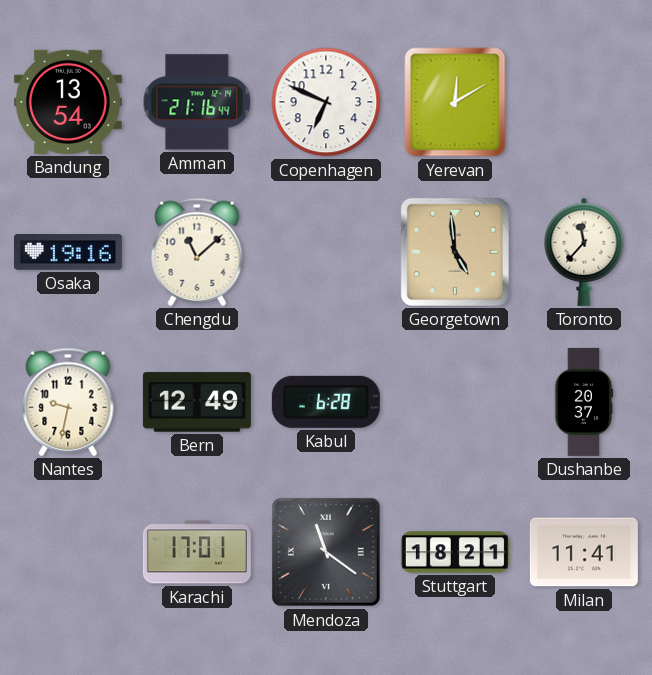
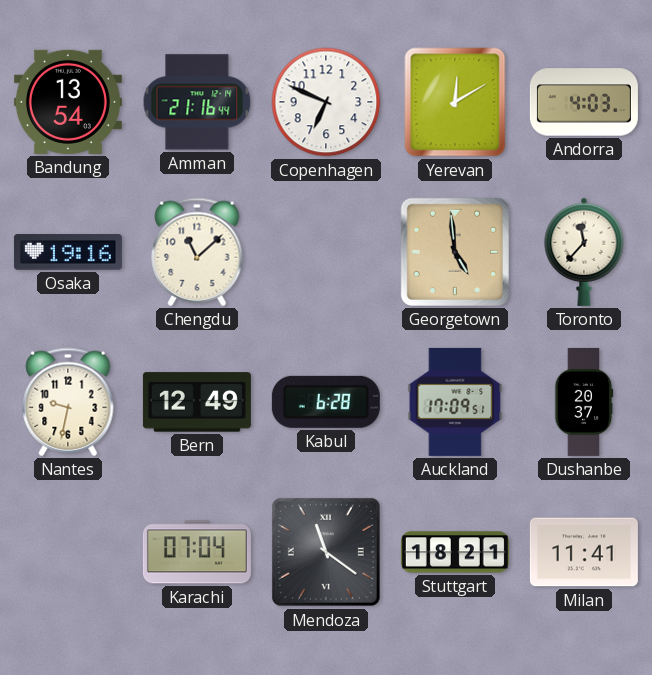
Andorra: none -> 4:03
Auckland: none -> 17:09
Karachi: 17:01 -> 07:04
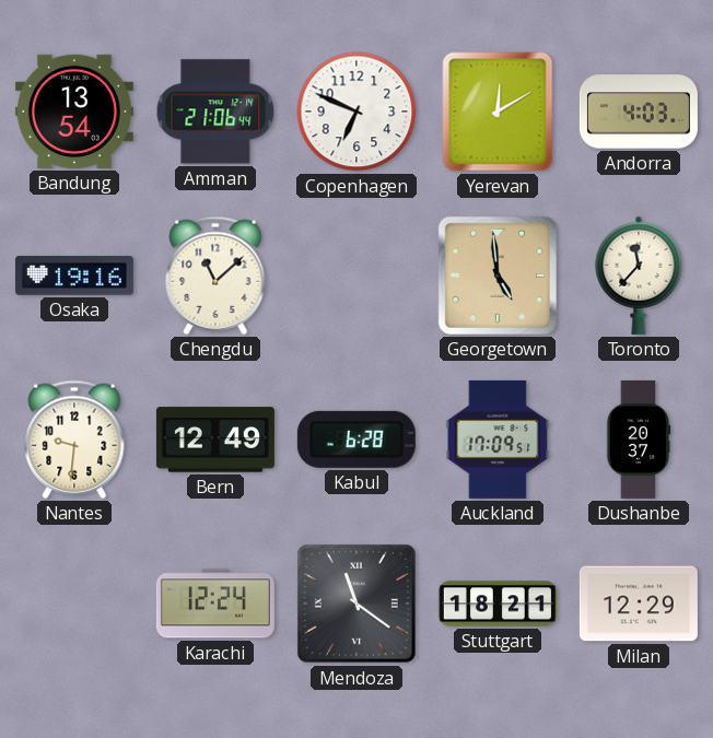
Amman: 21:16 -> 21:06
Nantes: 9:32 -> 9:31
Karachi: 07:04 -> 12:24
Milan: 11:41 -> 12:29
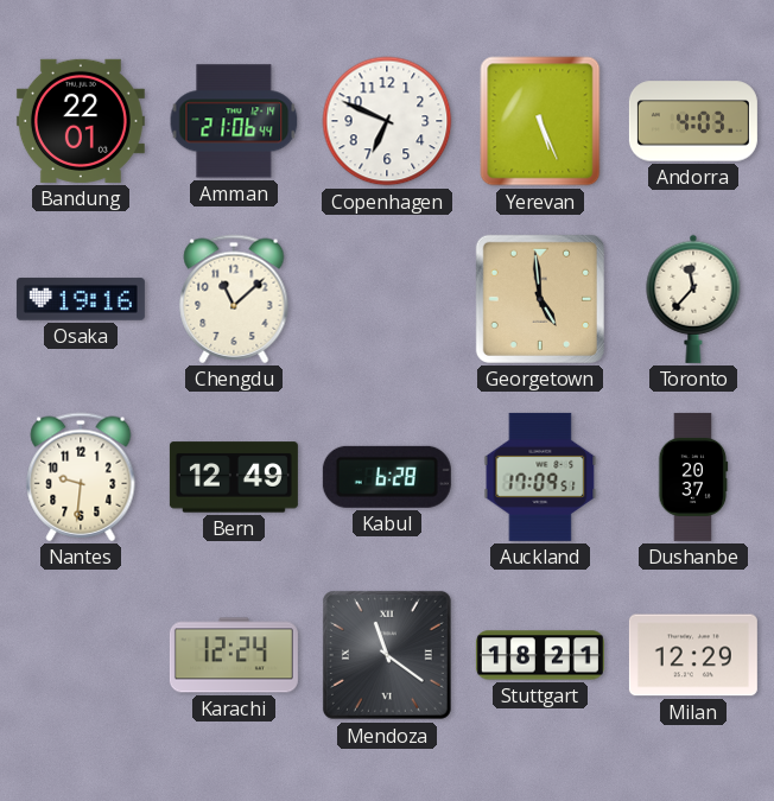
Bandung: 13:54 -> 22:01
Yerevan: 12:10 -> 5:26
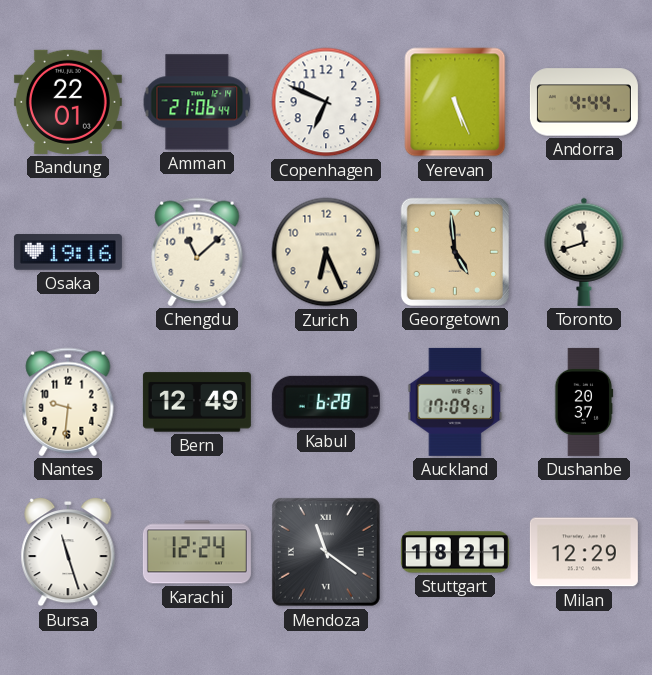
Andorra: 4:03 -> 4:44
Zurich: none -> 6:26
Toronto: 11:37 -> 11:42
Bursa: none -> 11:27
